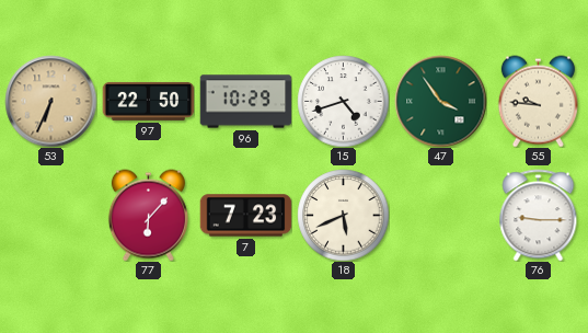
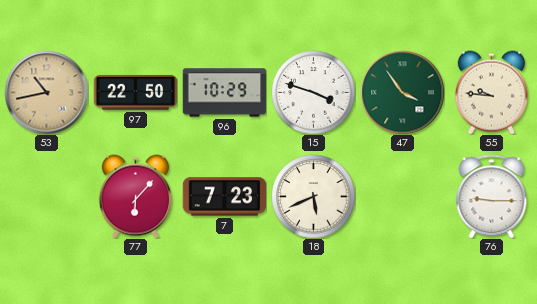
53: 6:34 -> 10:43
15: 4:42 -> 3:48
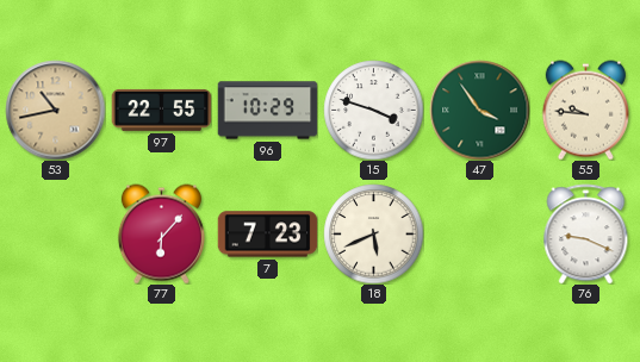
97: 22:50 -> 22:55
76: 9:15 -> 9:19
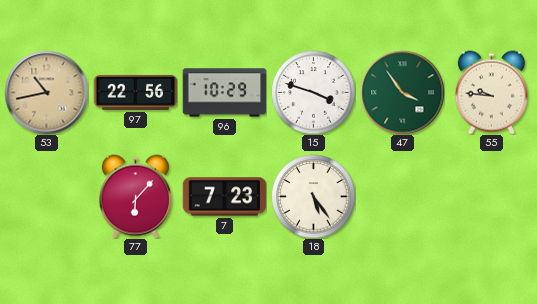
97: 22:55 -> 22:56
18: 5:41 -> 5:24
76: 9:19 -> none
